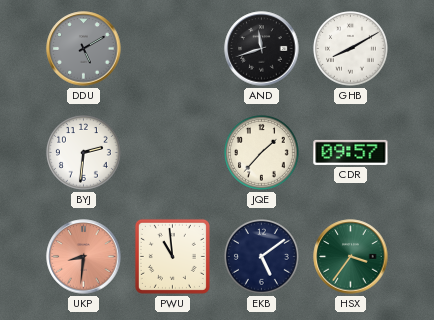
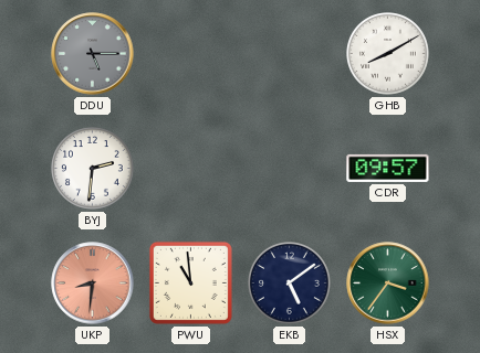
DDU: 5:10 -> 5:15
AND: 11:42 -> none
JQE: 1:37 -> none
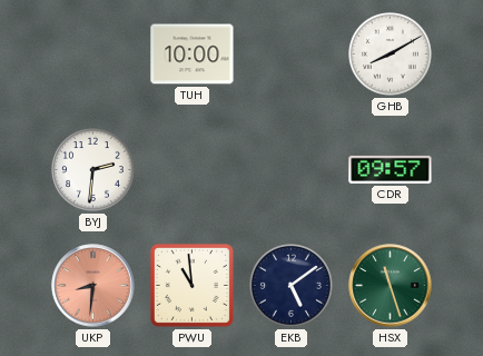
DDU: 5:15 -> none
TUH: none -> 10:00
HSX: 3:36 -> 11:27
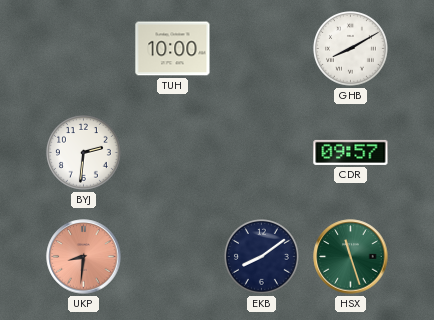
PWU: 10:59 -> none
EKB: 5:09 -> 8:09
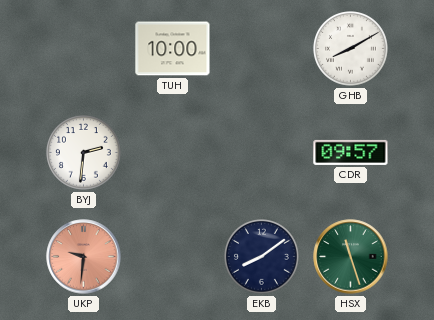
UKP: 8:31 -> 9:31
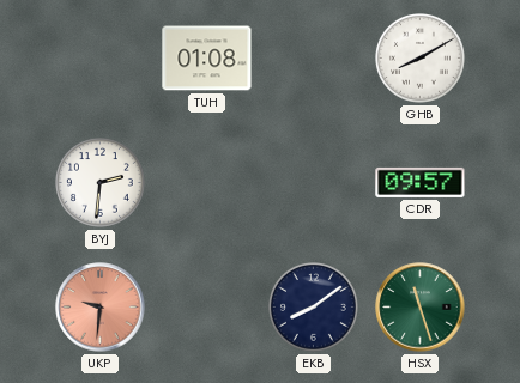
TUH: 10:00 -> 01:08
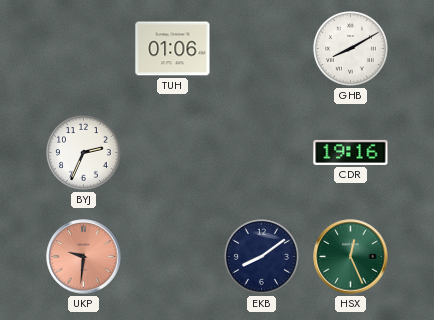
TUH: 01:08 -> 01:06
BYJ: 2:31 -> 2:34
CDR: 09:57 -> 19:16
HSX: 11:27 -> 12:26
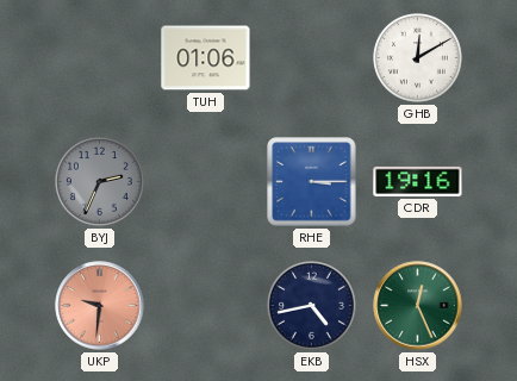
GHB: 8:10 -> 12:10
BYJ dial: white -> grey
RHE: none -> 3:15
EKB: 8:09 -> 4:43
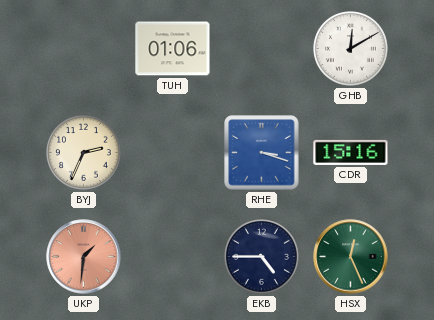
BYJ dial: grey -> cream
RHE: 3:15 -> 3:18
CDR: 19:16 -> 15:16
UKP: 9:31 -> 1:31
EKB: 4:43 -> 4:45
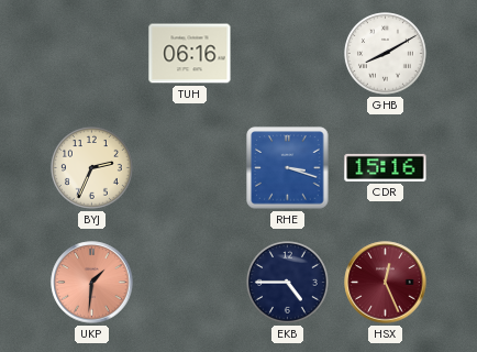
TUH: 01:06 -> 06:16
GHB: 12:10 -> 8:10
HSX dial: green -> burgundy
